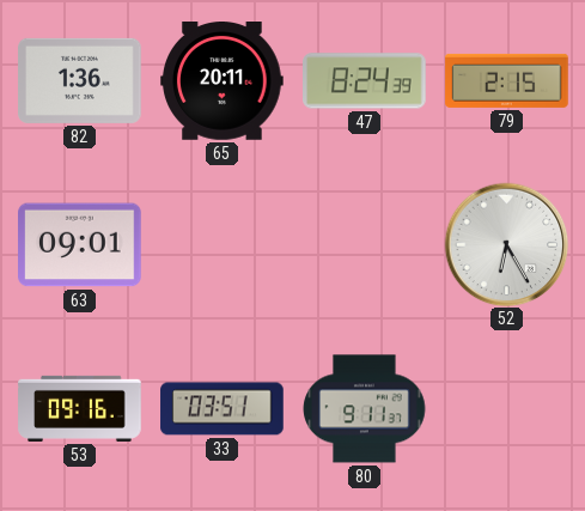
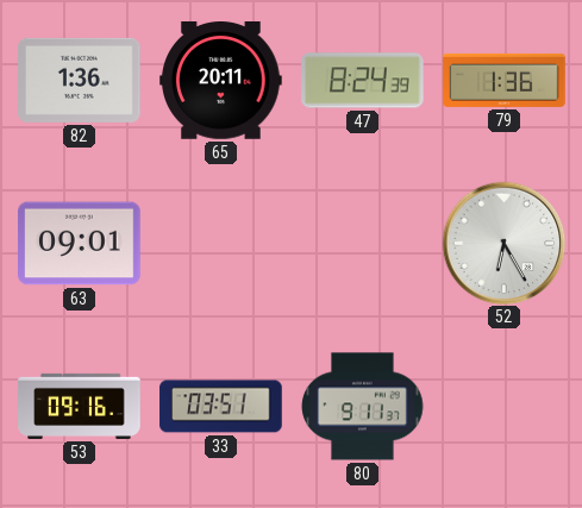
79: 2:15 -> 1:36
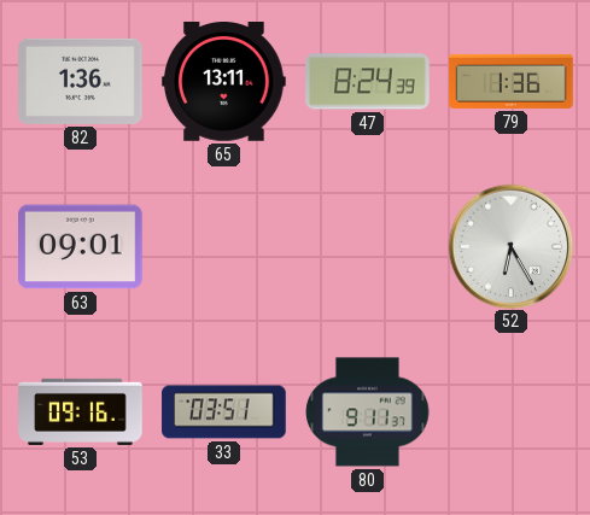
65: 20:11 -> 13:11
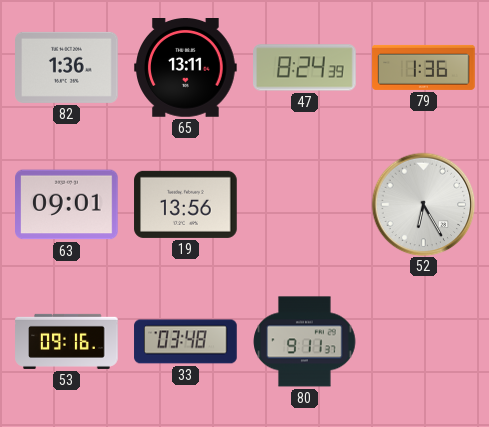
19: none -> 13:56
33: 03:51 -> 03:48
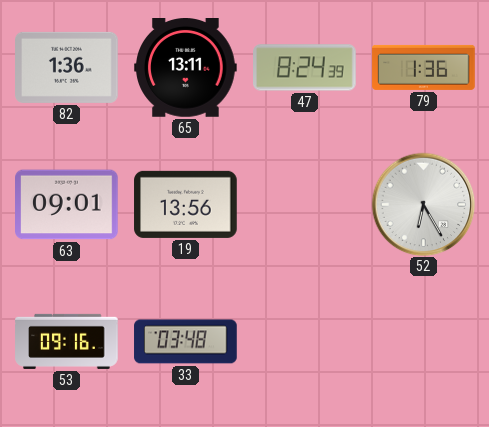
80: 9:11 -> none
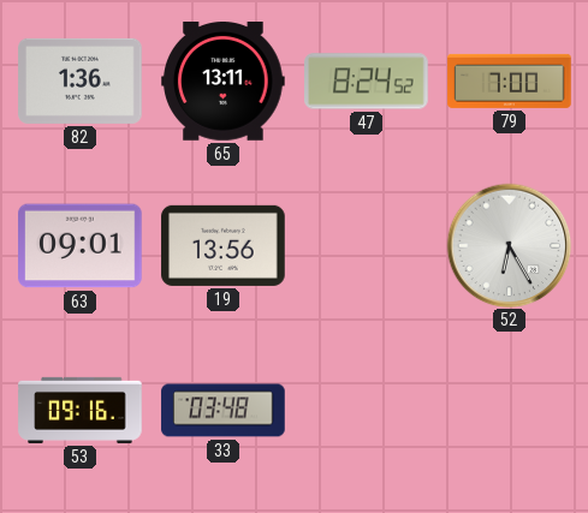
47: 8:24:39 -> 8:24:52
79: 1:36 -> 7:00
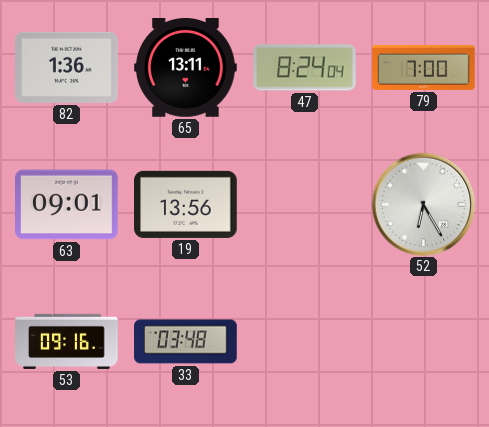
47: 8:24:52 -> 8:24:04
